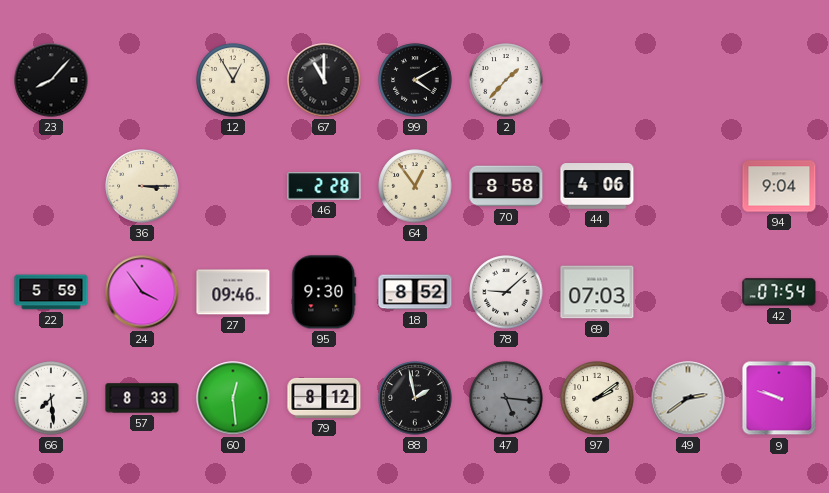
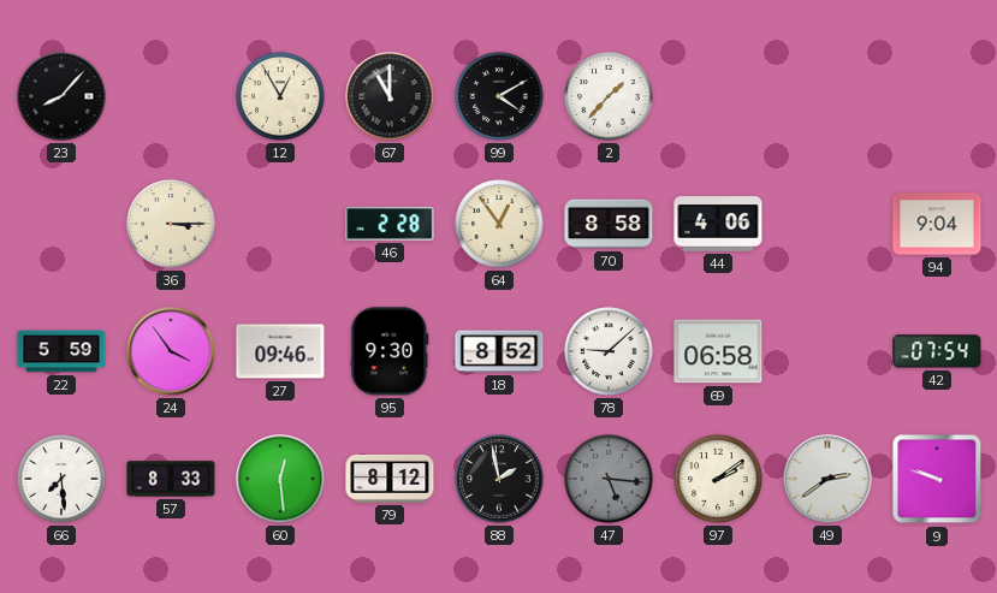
69: 07:03 -> 06:58
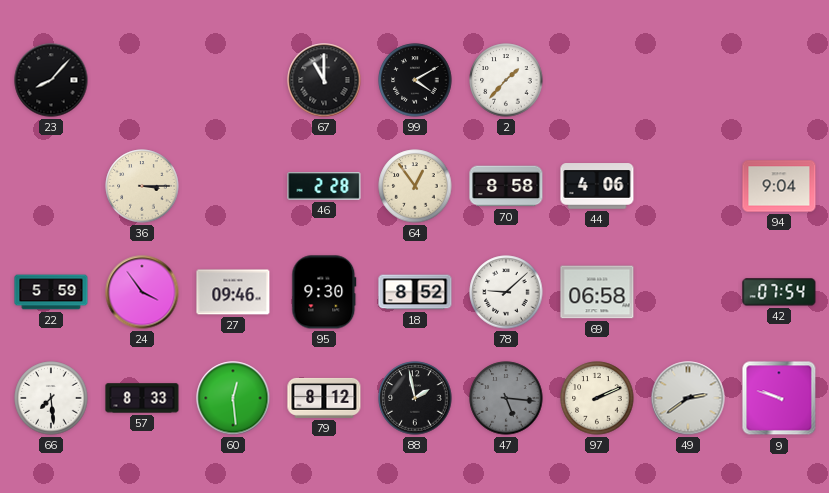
12: 12:55 -> none
97: 2:09 -> 2:11
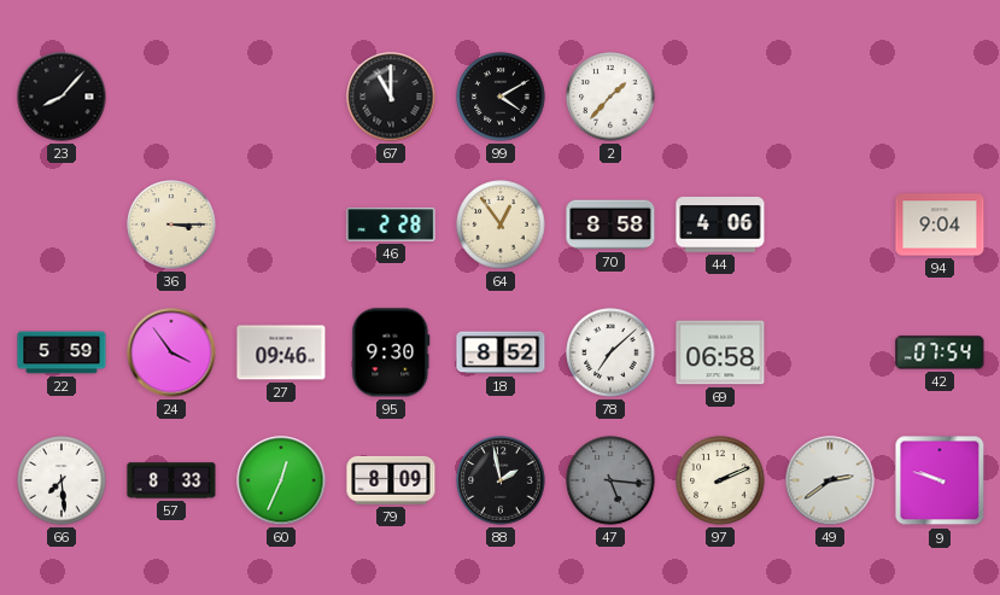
78: 9:08 -> 7:08
60: 12:29 -> 12:34
79: 8:12 -> 8:09
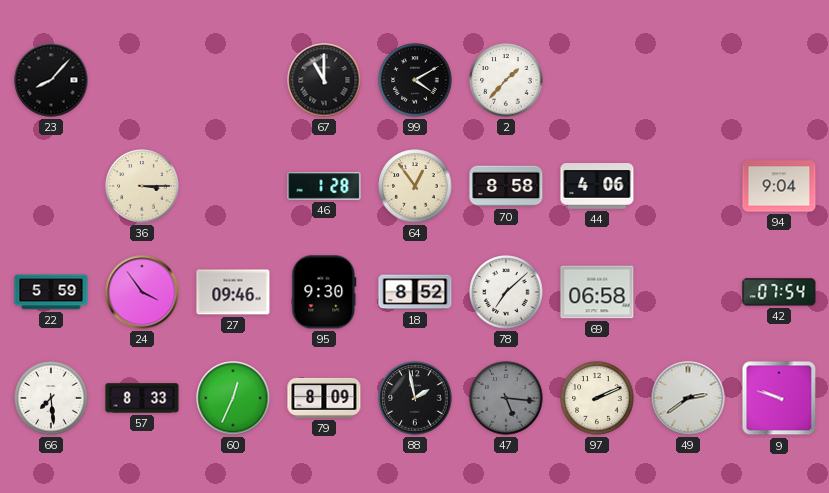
46: 2:28 -> 1:28
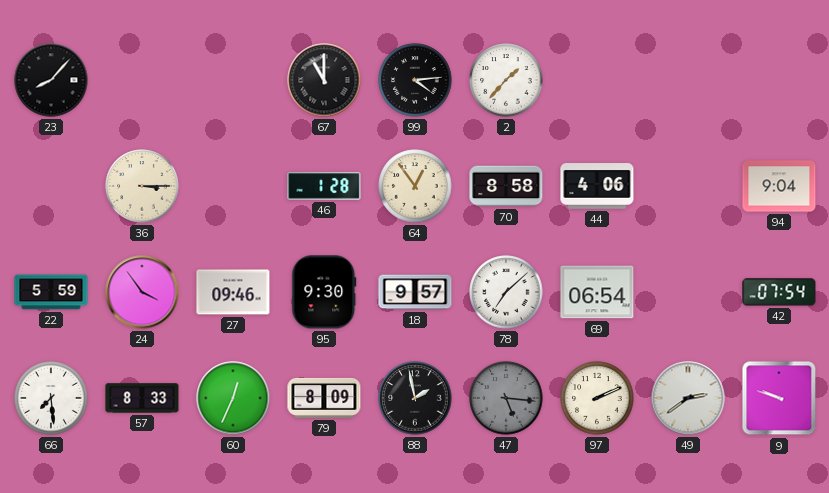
99: 4:10 -> 4:14
18: 8:52 -> 9:57
69: 06:58 -> 06:54
